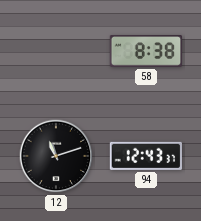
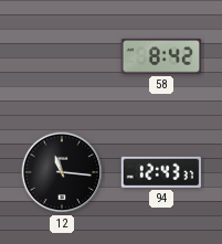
58: 8:38 -> 8:42
12: 11:12 -> 11:16
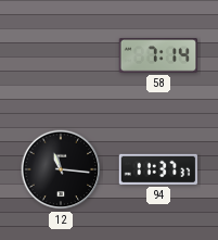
58: 8:42 -> 7:14
94: 12:43 -> 11:37
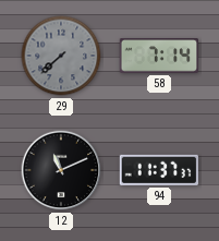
29: none -> 7:38
12: 11:16 -> 11:11
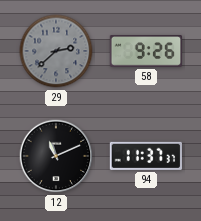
29: 7:38 -> 2:38
58: 7:14 -> 9:26
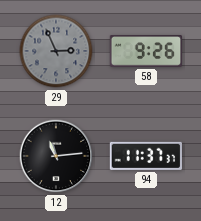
29: 2:38 -> 2:56
12: 11:11 -> 11:14
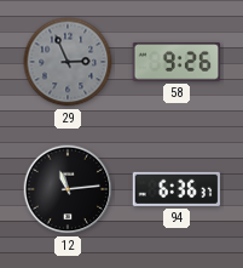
94: 11:37 -> 6:36
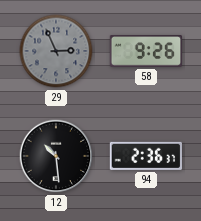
12: 11:14 -> 10:29
94: 6:36 -> 2:36
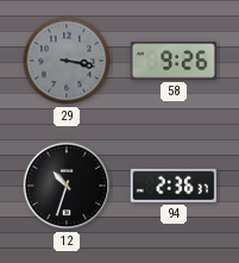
29: 2:56 -> 3:17
12: 10:29 -> 10:33
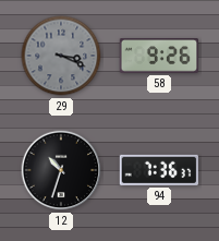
29: 3:17 -> 3:19
94: 2:36 -> 7:36
